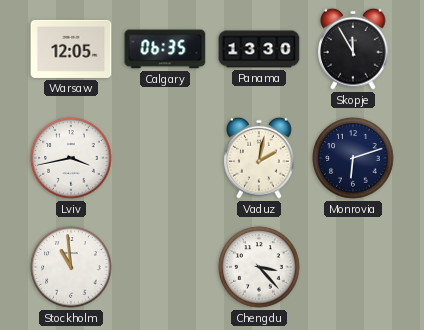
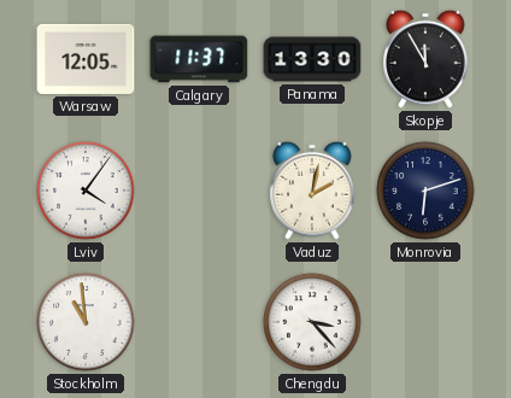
Calgary: 06:35 -> 11:37
Lviv: 3:43 -> 4:06
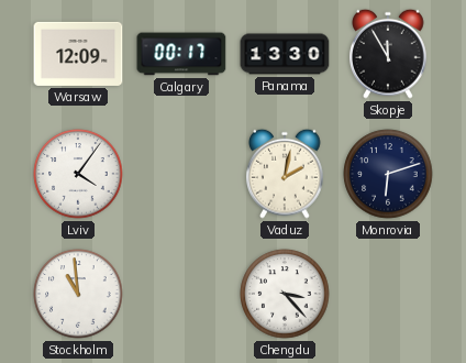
Warsaw: 12:05 -> 12:09
Calgary: 11:37 -> 00:17
